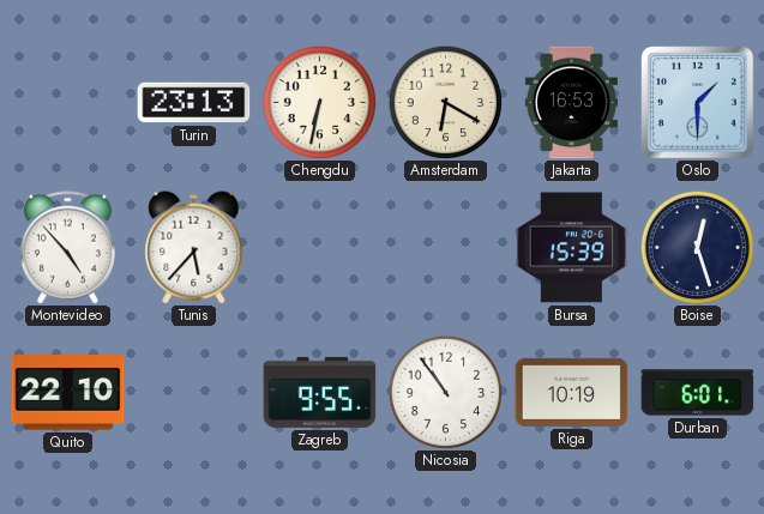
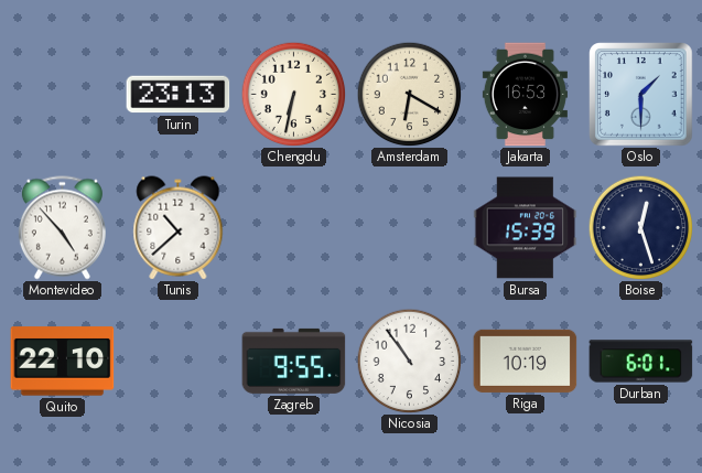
Tunis: 5:37 -> 10:38
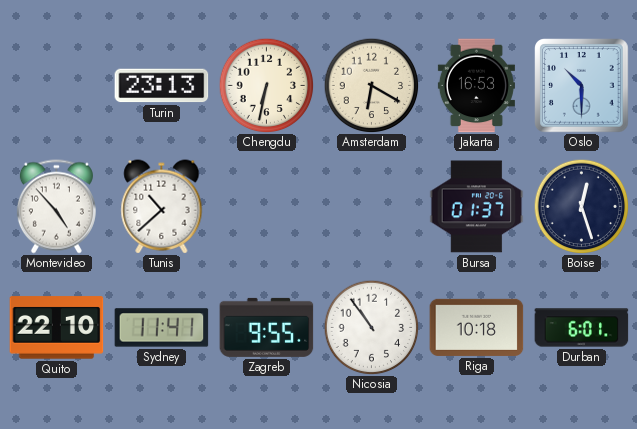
Oslo: 1:30 -> 10:30
Bursa: 15:39 -> 01:37
Sydney: none -> 11:41
Riga: 10:19 -> 10:18
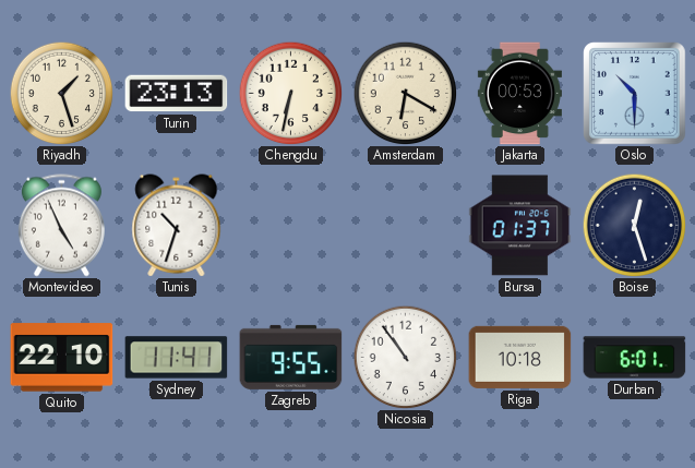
Riyadh: none -> 1:27
Jakarta: 16:53 -> 00:53
Montevideo: 4:53 -> 4:56
Tunis: 10:38 -> 10:33
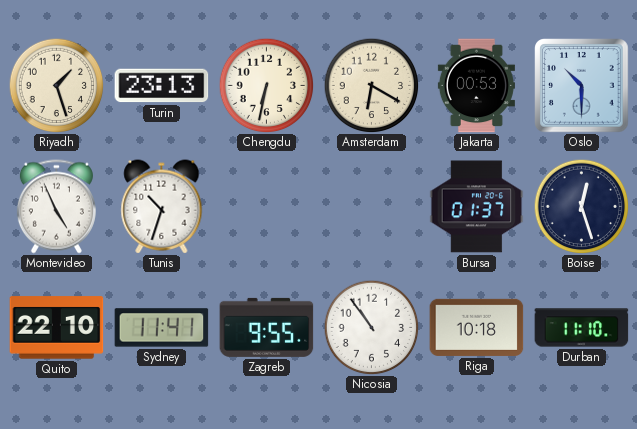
Durban: 6:01 -> 11:10
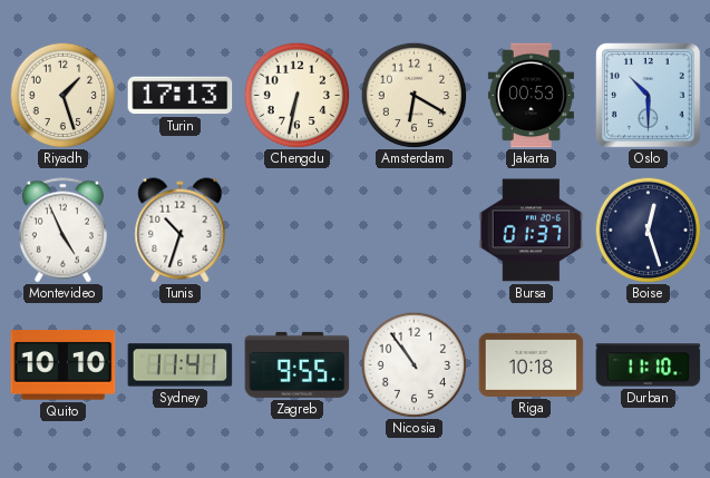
Turin: 23:13 -> 17:13
Quito: 22:10 -> 10:10
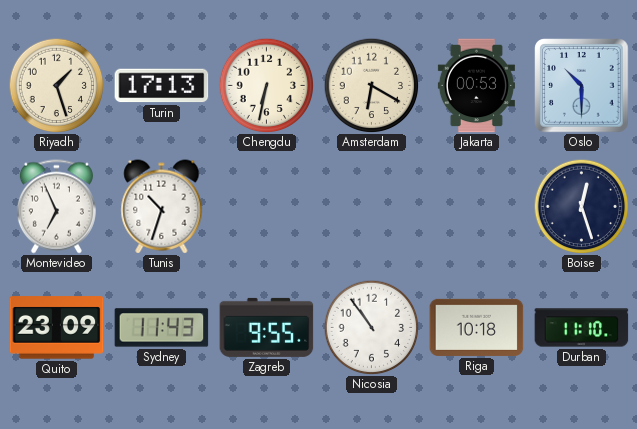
Montevideo: 4:56 -> 6:56
Bursa: 01:37 -> none
Quito: 10:10 -> 23:09
Sydney: 11:41 -> 11:43
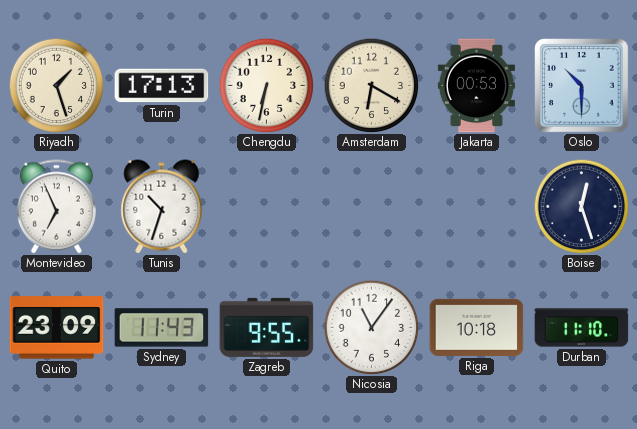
Nicosia: 10:54 -> 11:06
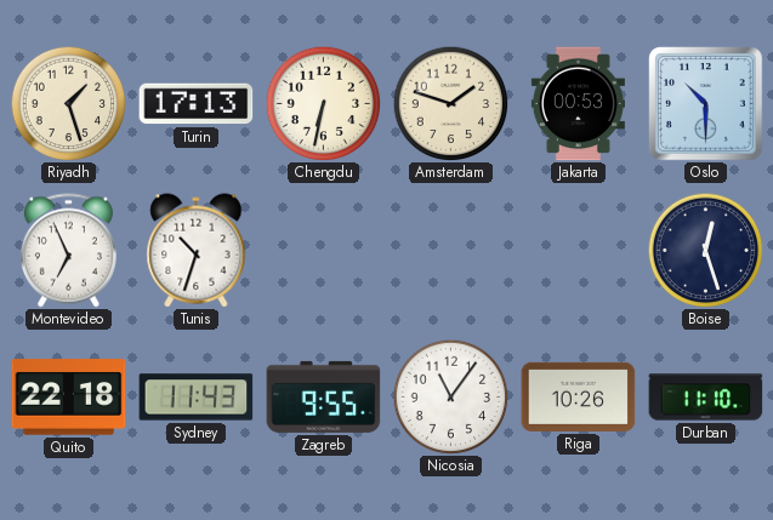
Amsterdam: 6:20 -> 1:48
Quito: 23:09 -> 22:18
Riga: 10:18 -> 10:26
